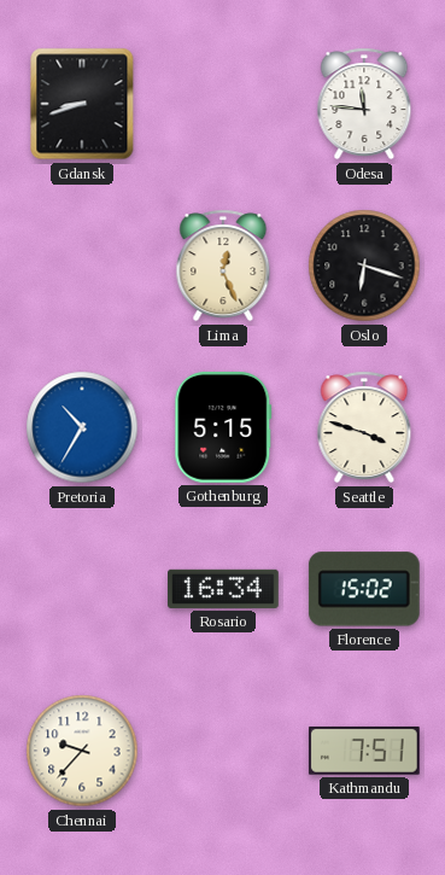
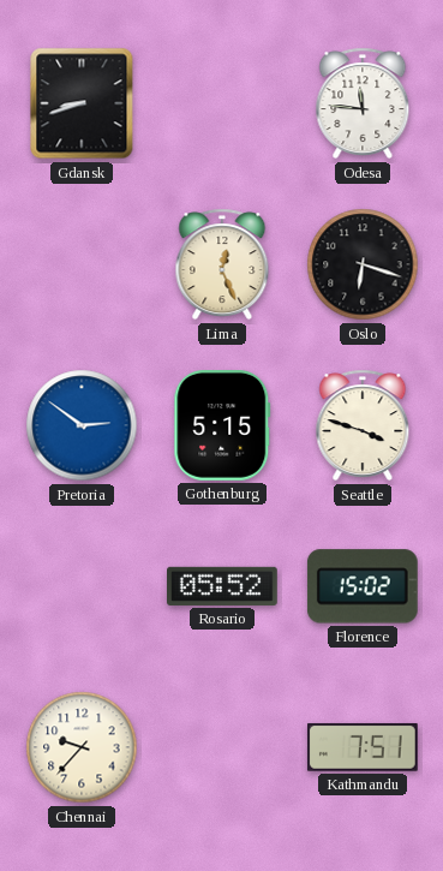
Pretoria: 10:35 -> 2:51
Rosario: 16:34 -> 05:52
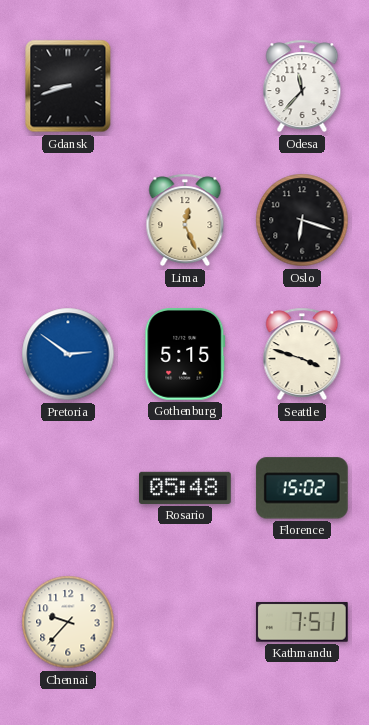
Odesa: 11:46 -> 11:37
Rosario: 05:52 -> 05:48
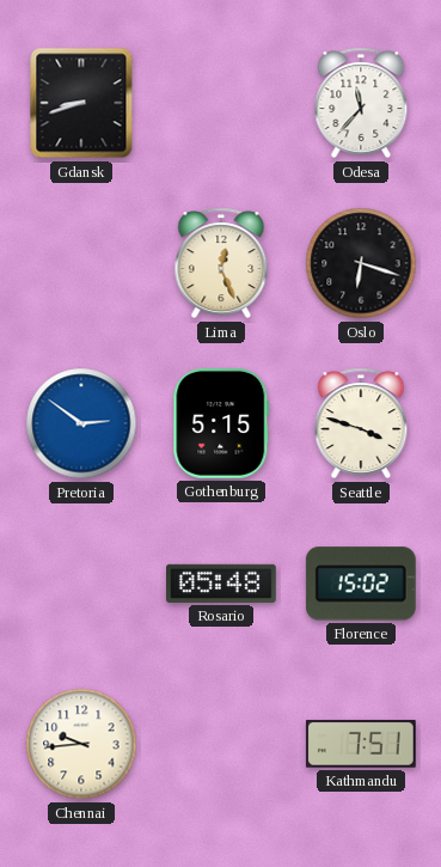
Chennai: 9:37 -> 9:44
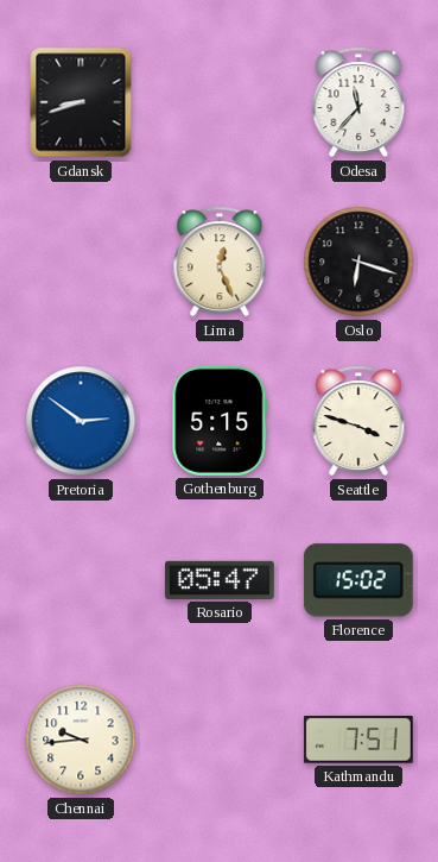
Rosario: 05:48 -> 05:47
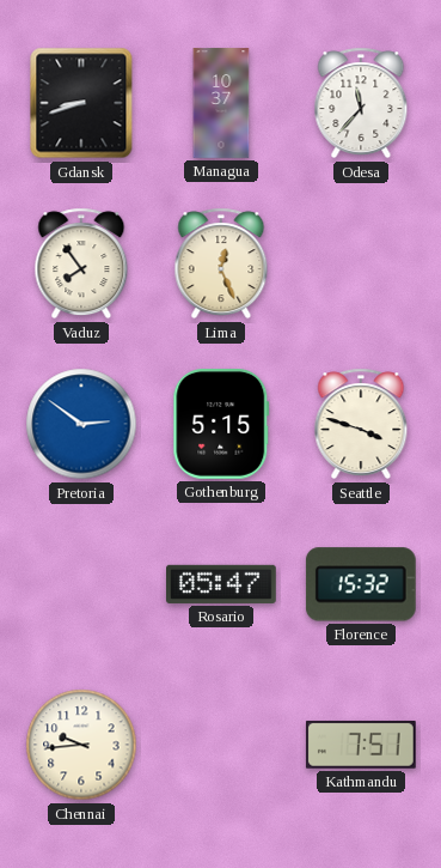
Managua: none -> 10:37
Vaduz: none -> 7:54
Oslo: 6:18 -> none
Florence: 15:02 -> 15:32
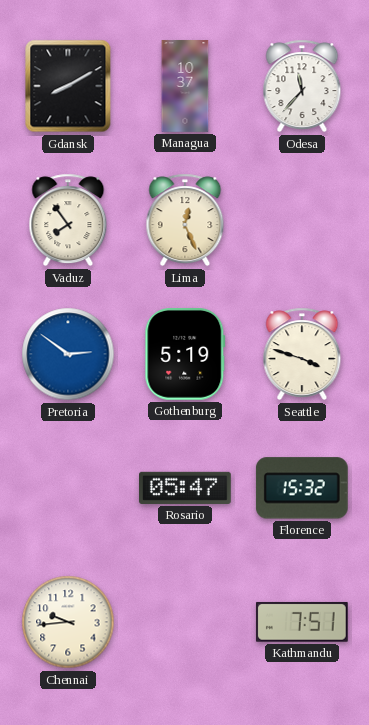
Gdansk: 8:42 -> 8:10
Gothenburg: 5:15 -> 5:19
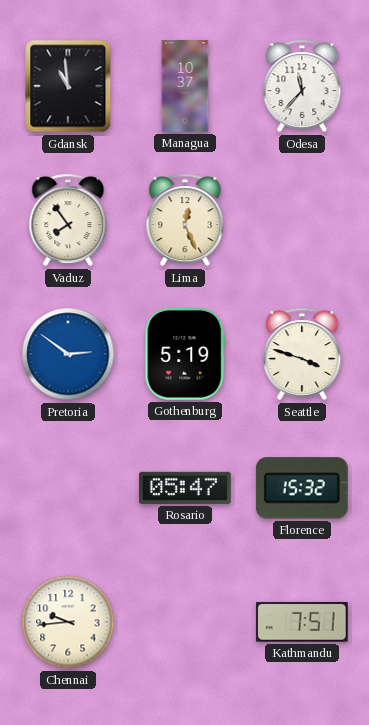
Gdansk: 8:10 -> 10:59
